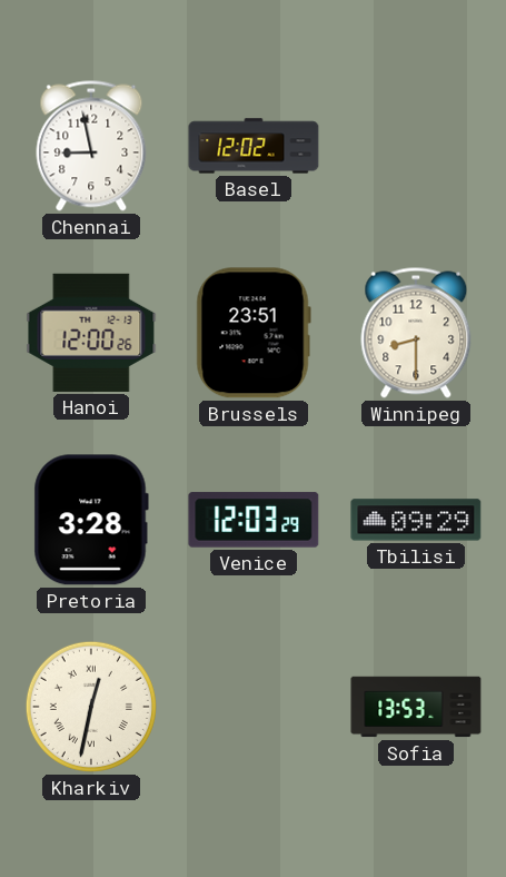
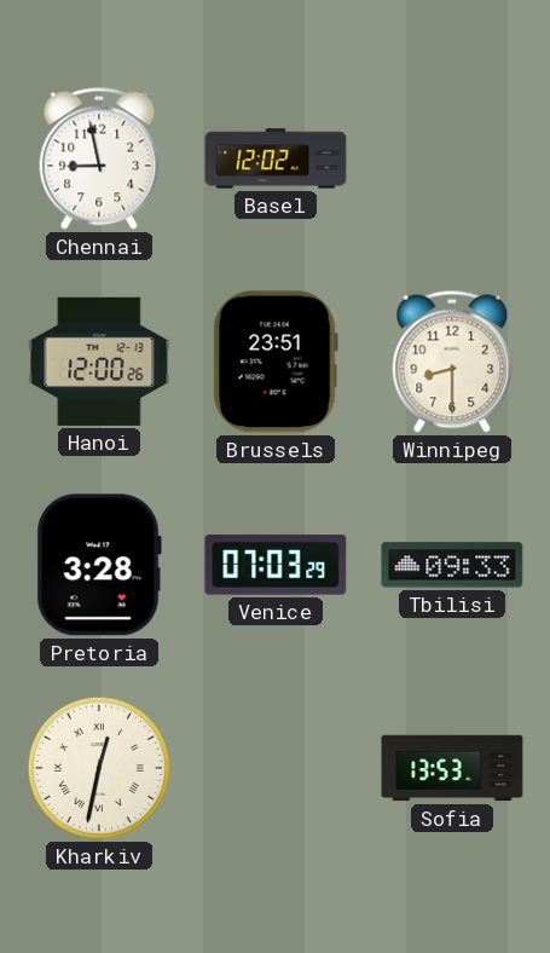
Venice: 12:03 -> 07:03
Tbilisi: 09:29 -> 09:33
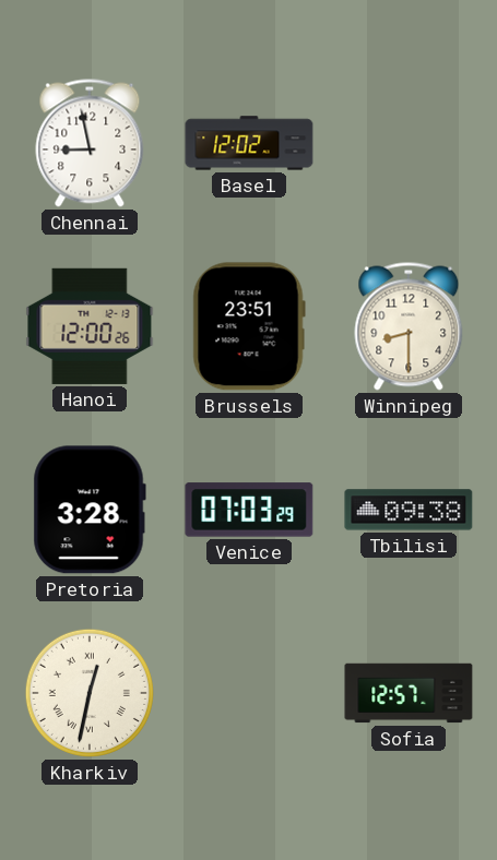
Tbilisi: 09:33 -> 09:38
Sofia: 13:53 -> 12:57
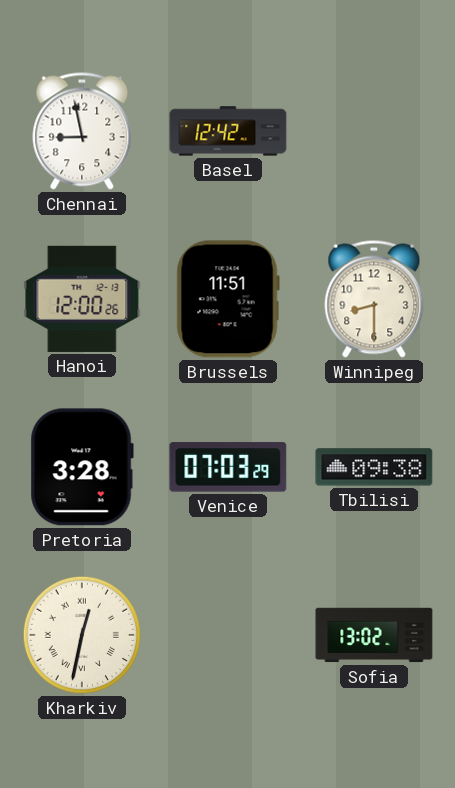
Basel: 12:02 -> 12:42
Brussels: 23:51 -> 11:51
Sofia: 12:57 -> 13:02
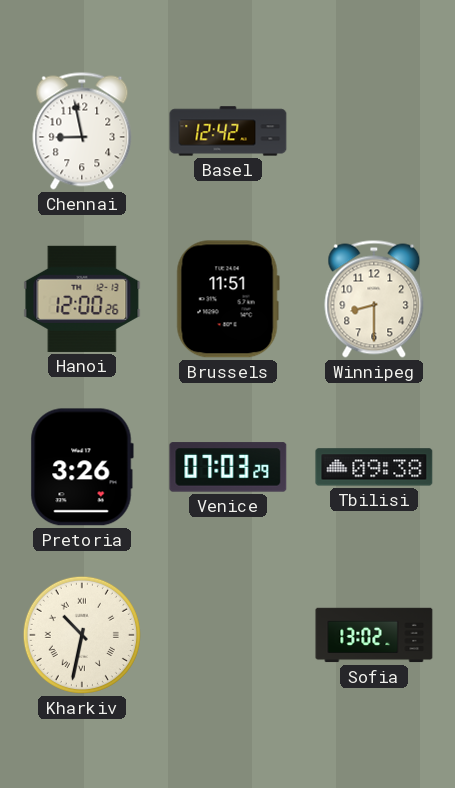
Pretoria: 3:28 -> 3:26
Kharkiv: 12:32 -> 10:32
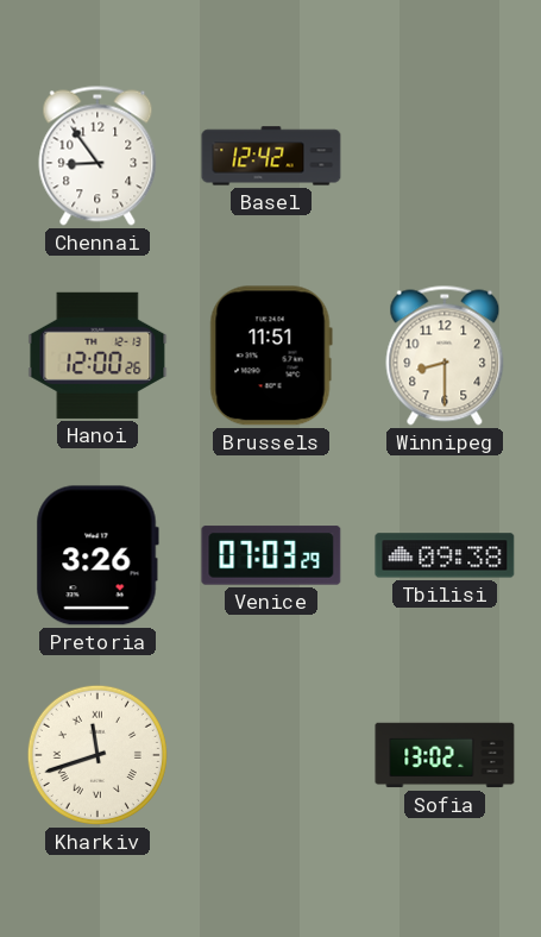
Chennai: 8:58 -> 8:54
Kharkiv: 10:32 -> 11:42
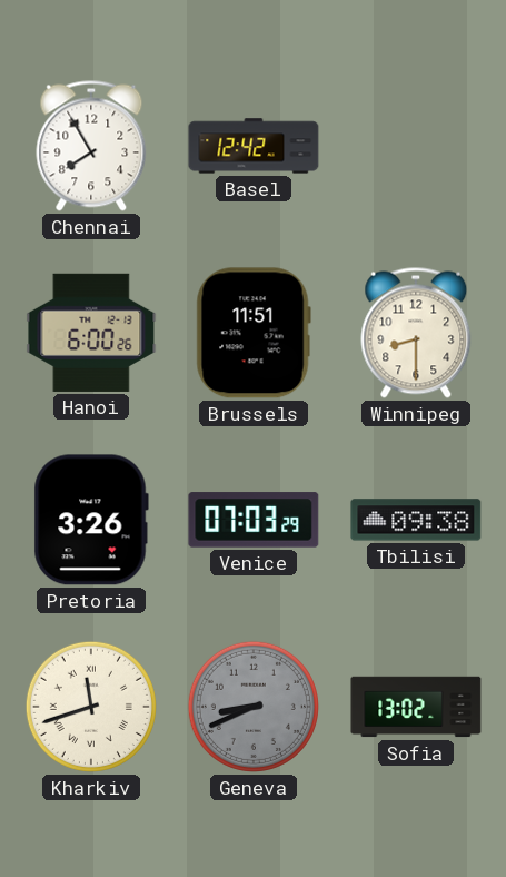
Chennai: 8:54 -> 7:55
Hanoi: 12:00 -> 6:00
Geneva: none -> 8:41
